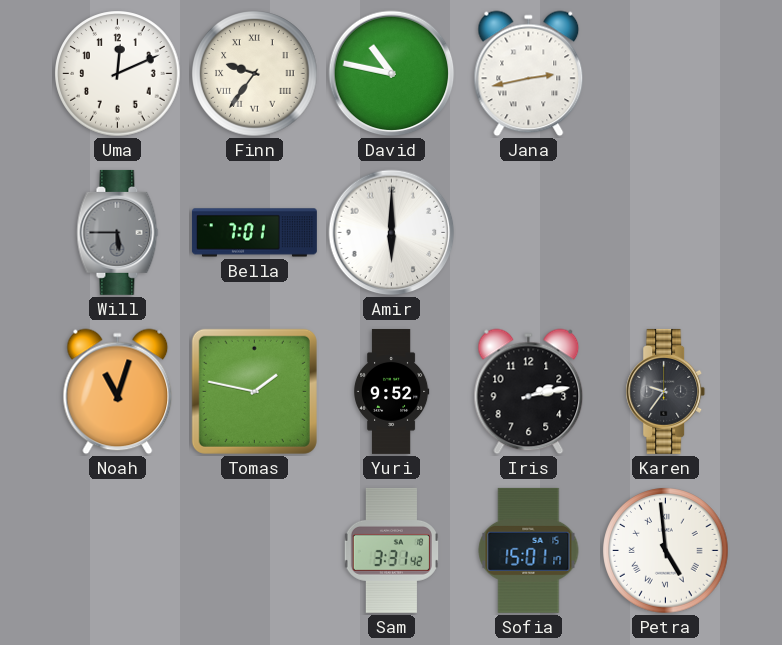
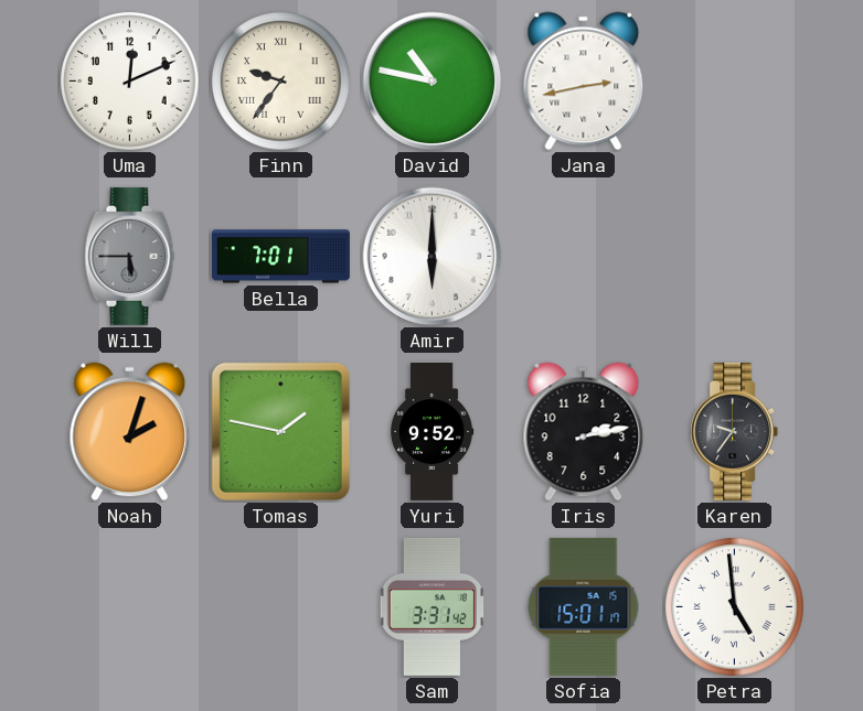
Noah: 11:03 -> 2:03
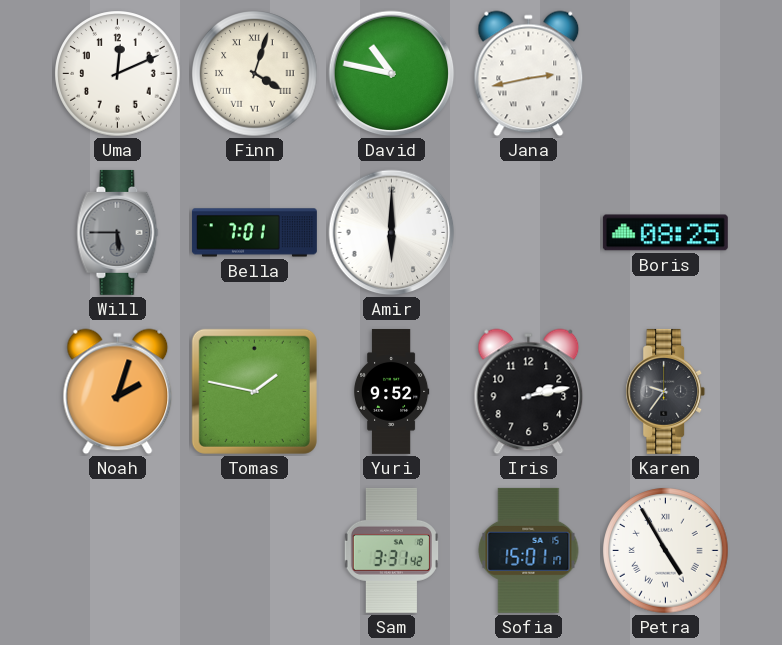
Finn: 9:36 -> 4:03
Boris: none -> 08:25
Petra: 4:59 -> 4:55
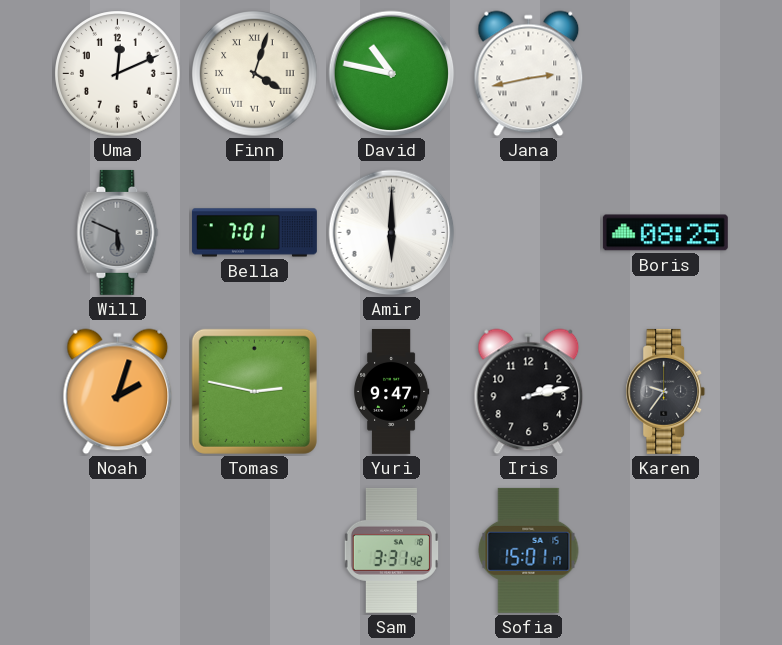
Will: 5:45 -> 5:49
Tomas: 1:47 -> 2:47
Yuri: 9:52 -> 9:47
Petra: 4:55 -> none
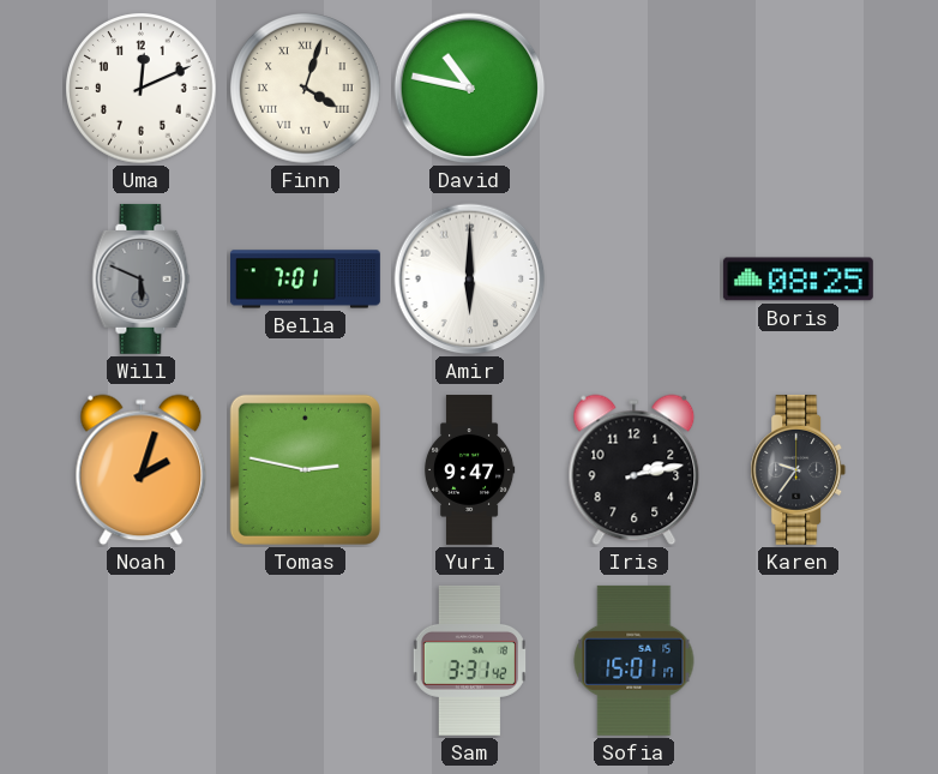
Jana: 2:43 -> none
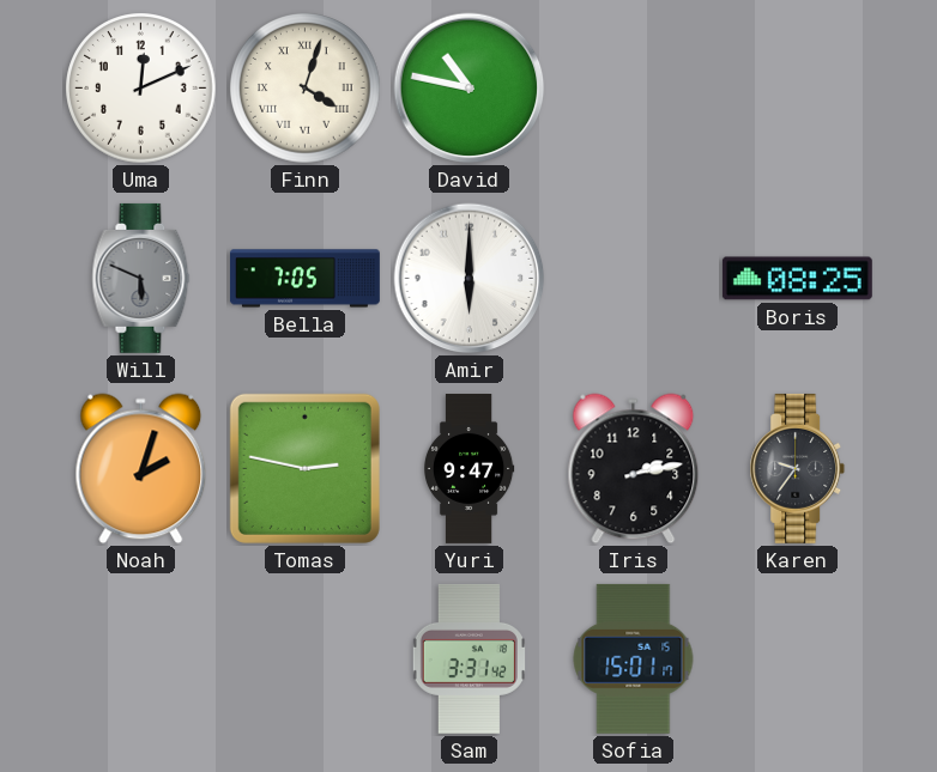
Bella: 7:01 -> 7:05
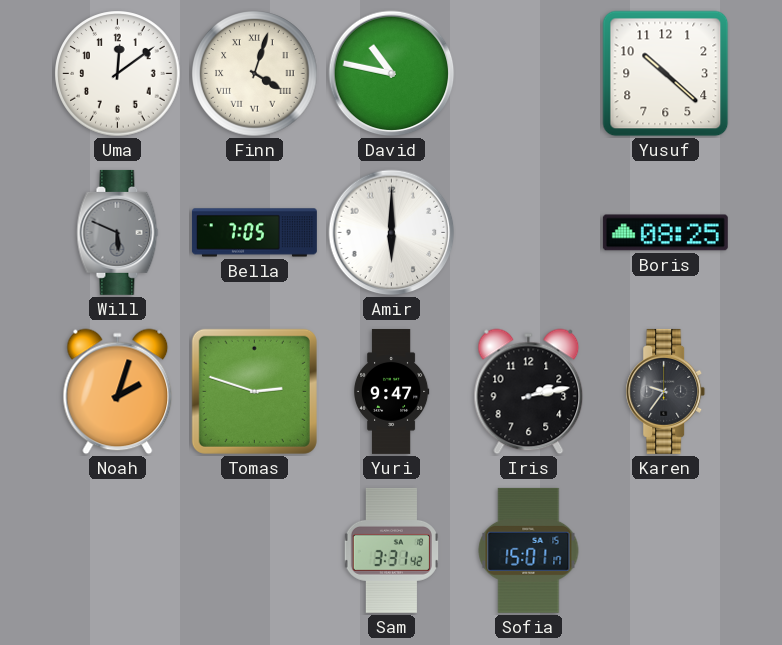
Uma: 12:11 -> 12:09
Yusuf: none -> 10:22
Tomas: 2:47 -> 2:48
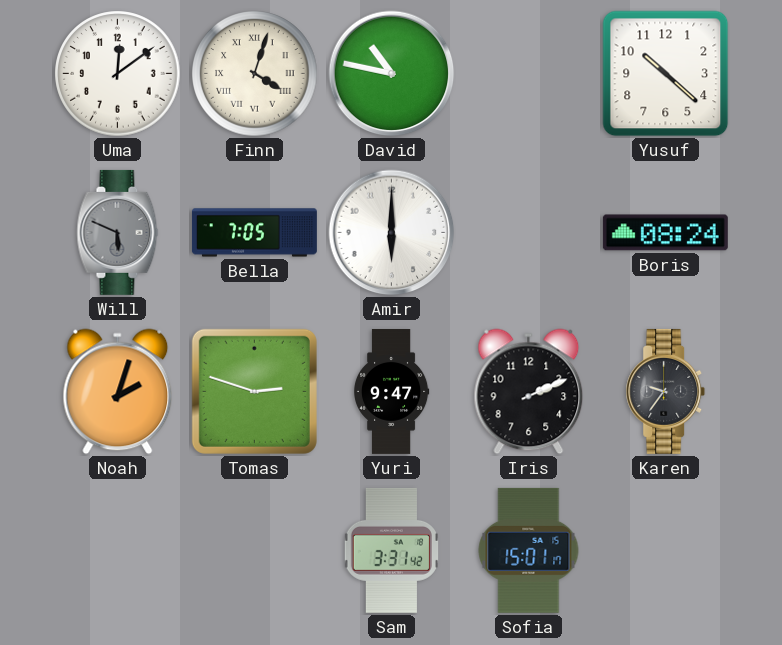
Boris: 08:25 -> 08:24
Iris: 2:13 -> 2:11
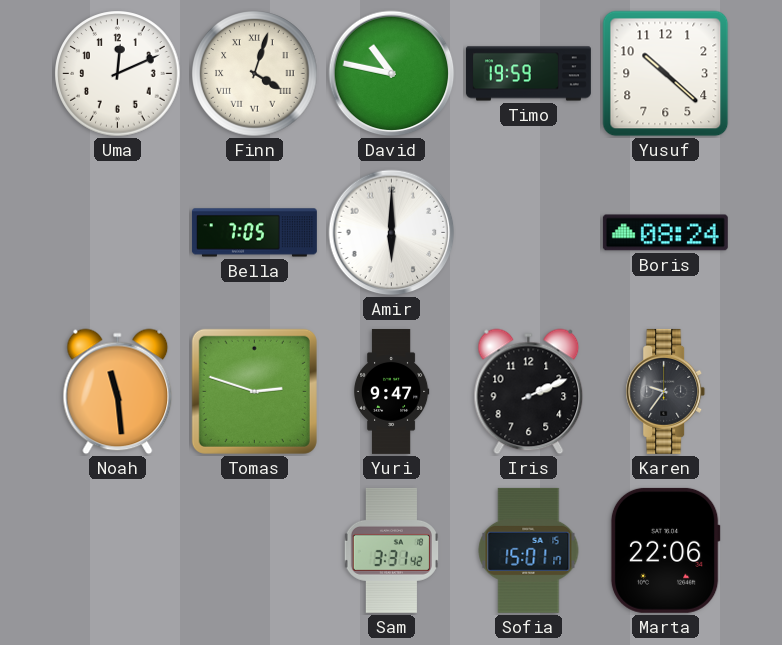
Uma: 12:09 -> 12:11
Timo: none -> 19:59
Will: 5:49 -> none
Noah: 2:03 -> 11:29
Marta: none -> 22:06
